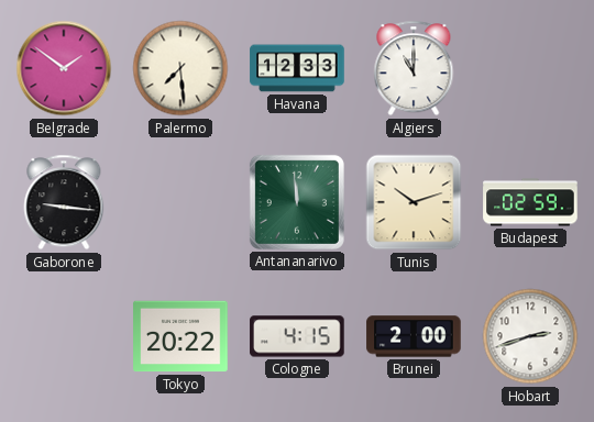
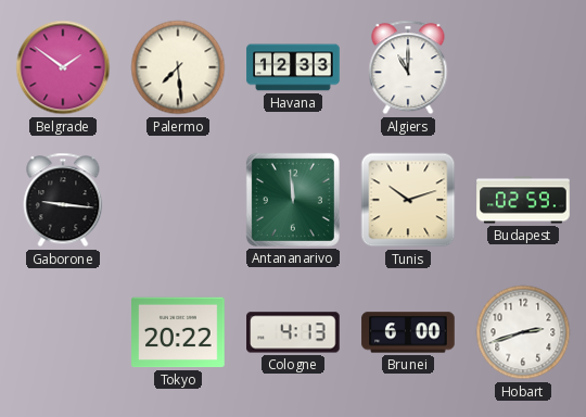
Cologne: 4:15 -> 4:13
Brunei: 2:00 -> 6:00
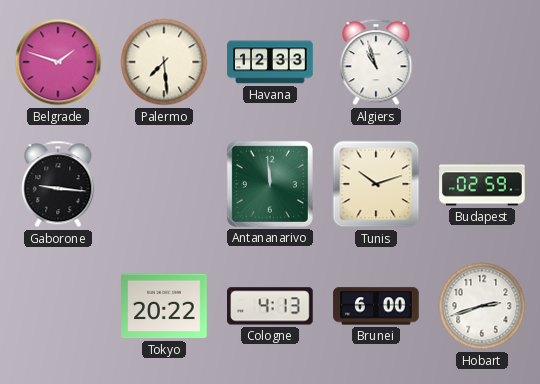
Belgrade: 1:51 -> 1:48
Algiers: 11:00 -> 10:57
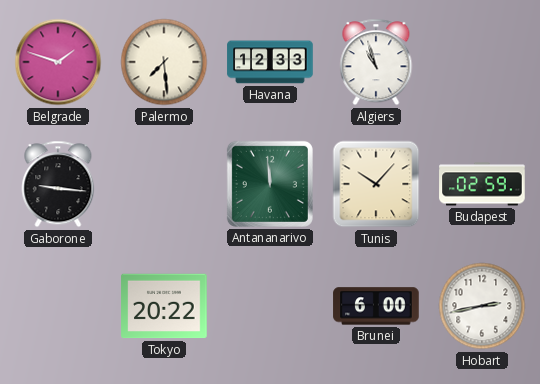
Tunis: 10:12 -> 10:07
Cologne: 4:13 -> none
Hobart: 2:42 -> 2:43
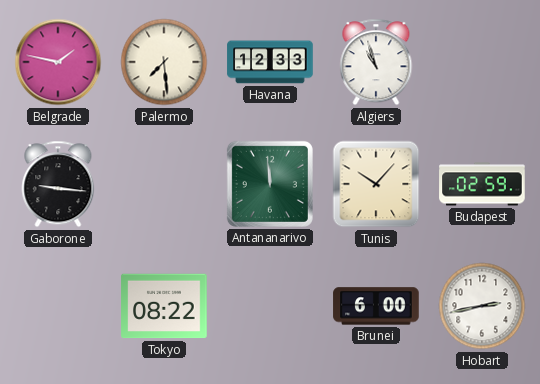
Belgrade: 1:48 -> 1:47
Tokyo: 20:22 -> 08:22
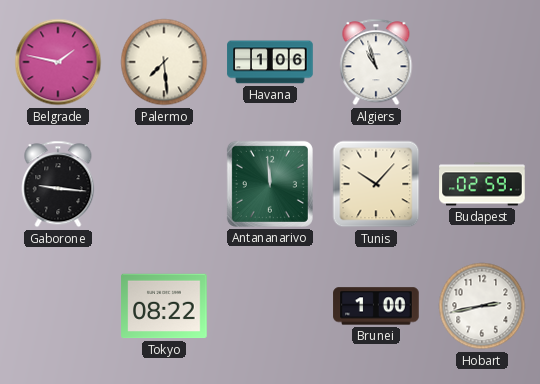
Havana: 12:33 -> 1:06
Brunei: 6:00 -> 1:00
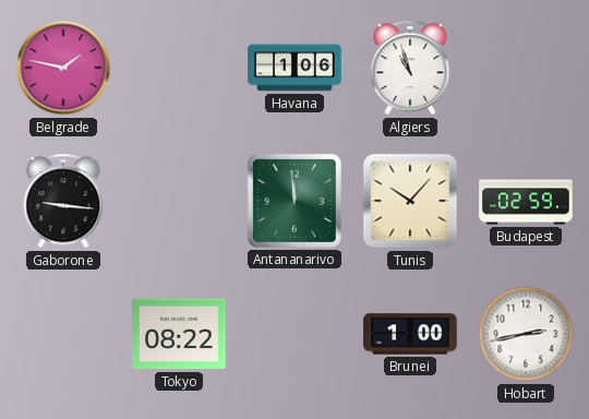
Palermo: 7:29 -> none
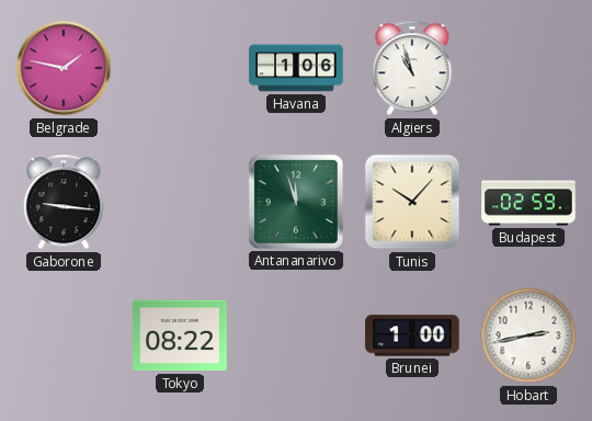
Antananarivo: 11:59 -> 11:57
